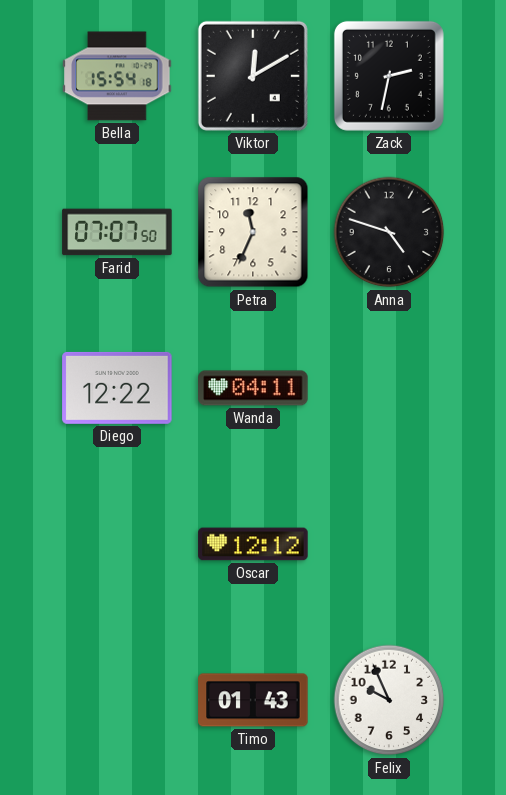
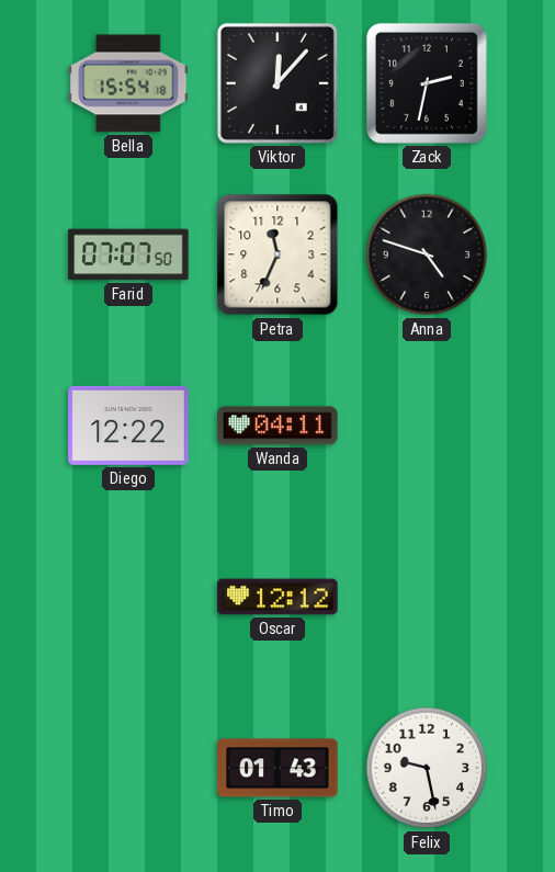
Viktor: 12:10 -> 12:07
Felix: 9:56 -> 9:28
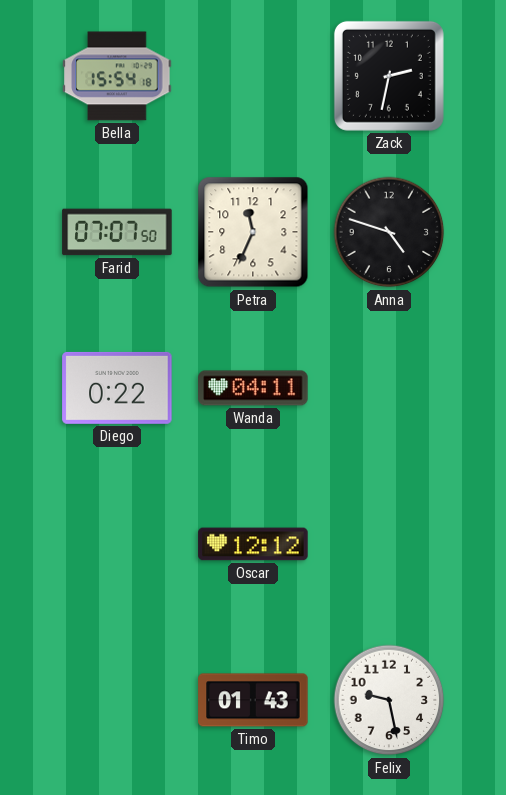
Viktor: 12:07 -> none
Diego: 12:22 -> 0:22
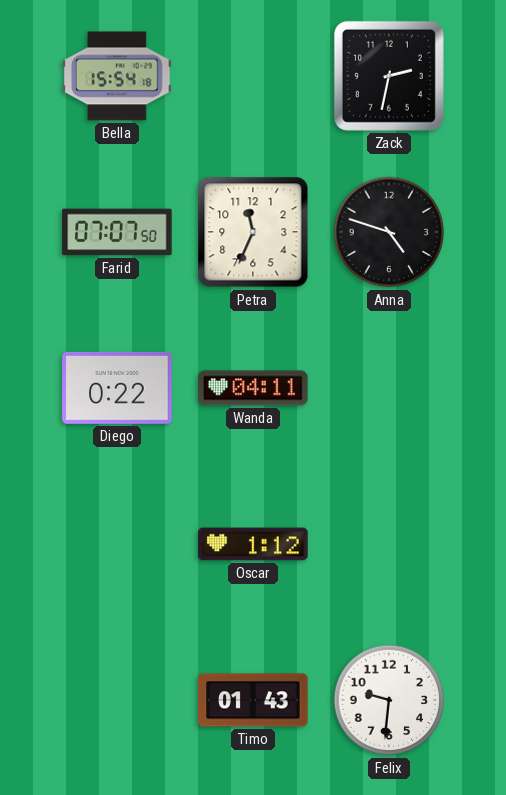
Oscar: 12:12 -> 1:12
Felix: 9:28 -> 9:31
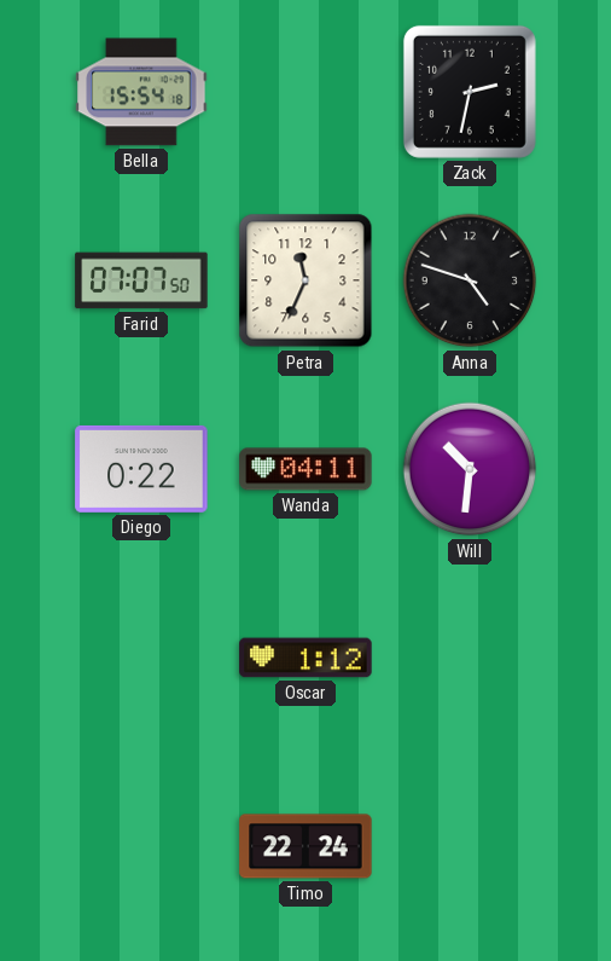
Will: none -> 10:31
Timo: 01:43 -> 22:24
Felix: 9:31 -> none
